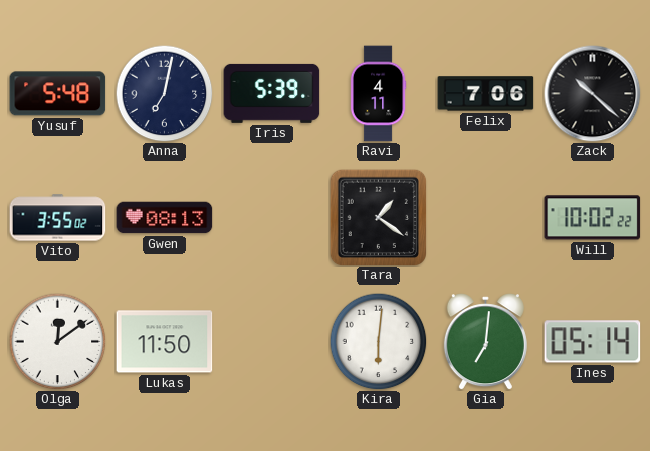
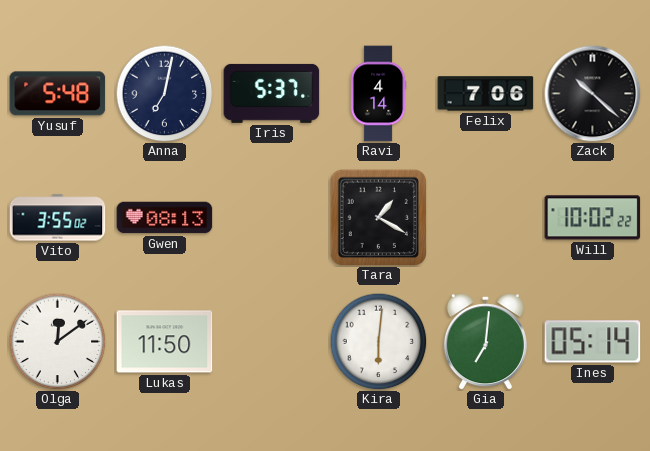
Iris: 5:39 -> 5:37
Ravi: 4:11 -> 4:14
Tara: 1:21 -> 1:20
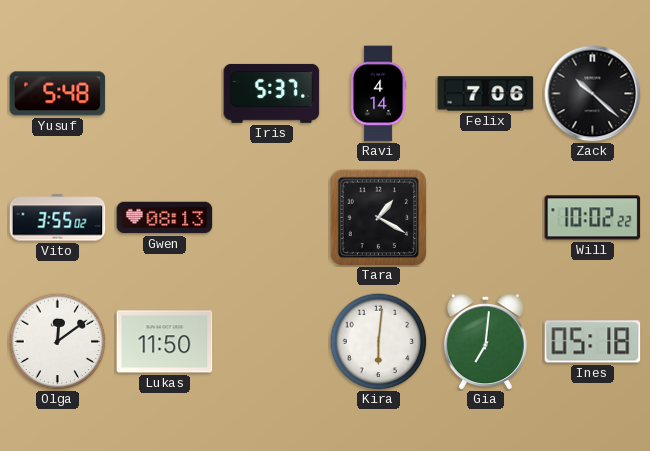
Anna: 7:02 -> none
Ines: 05:14 -> 05:18
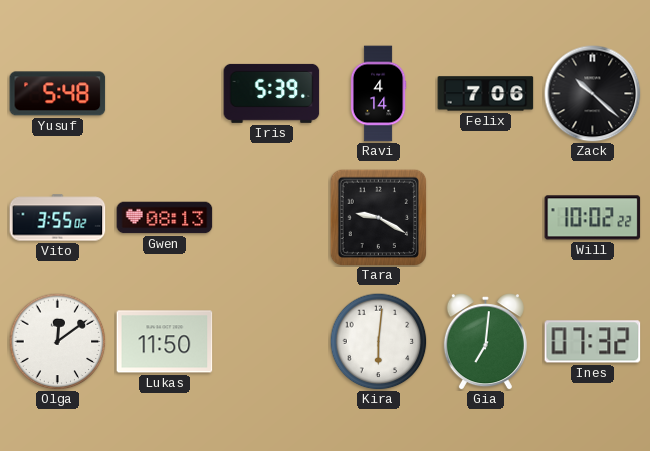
Iris: 5:37 -> 5:39
Tara: 1:20 -> 9:20
Ines: 05:18 -> 07:32
